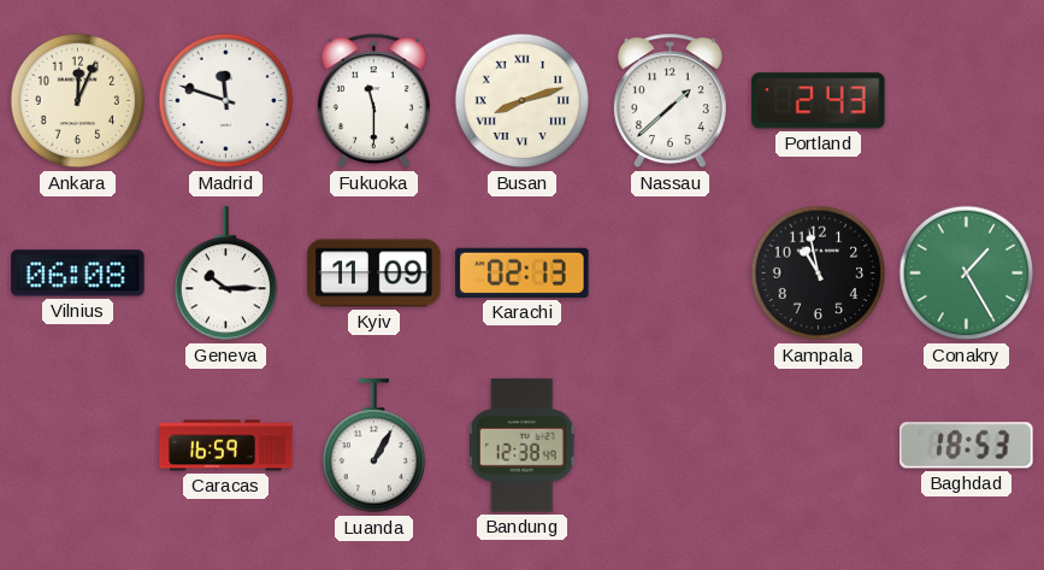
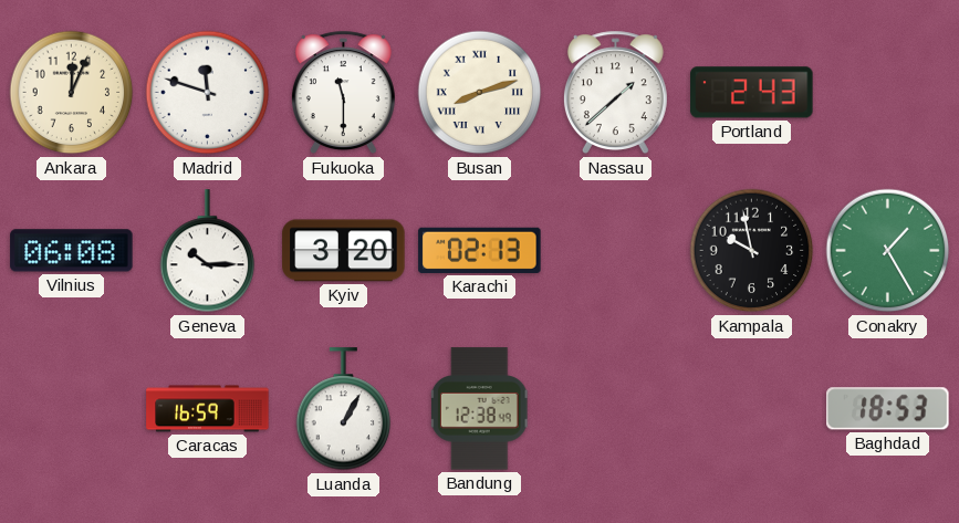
Kyiv: 11:09 -> 3:20
Kampala: 10:58 -> 9:58
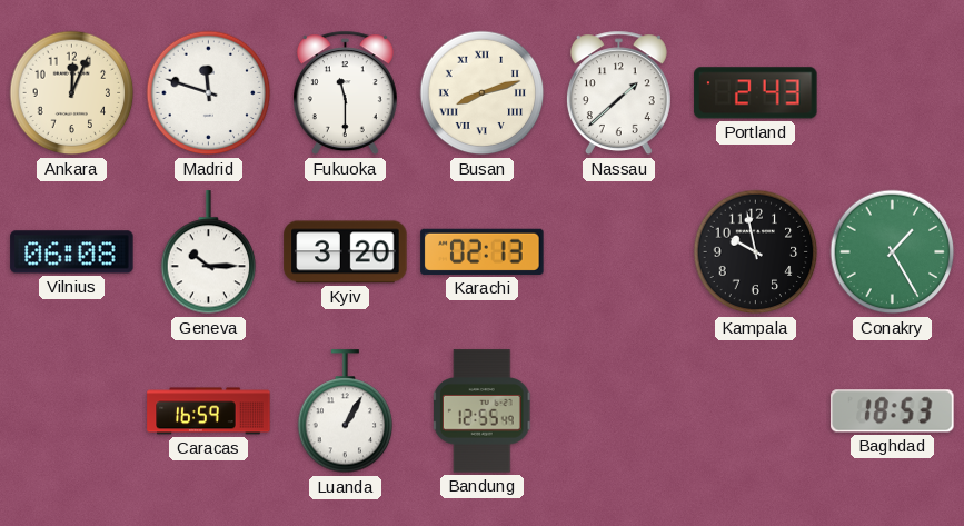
Bandung: 12:38 -> 12:55
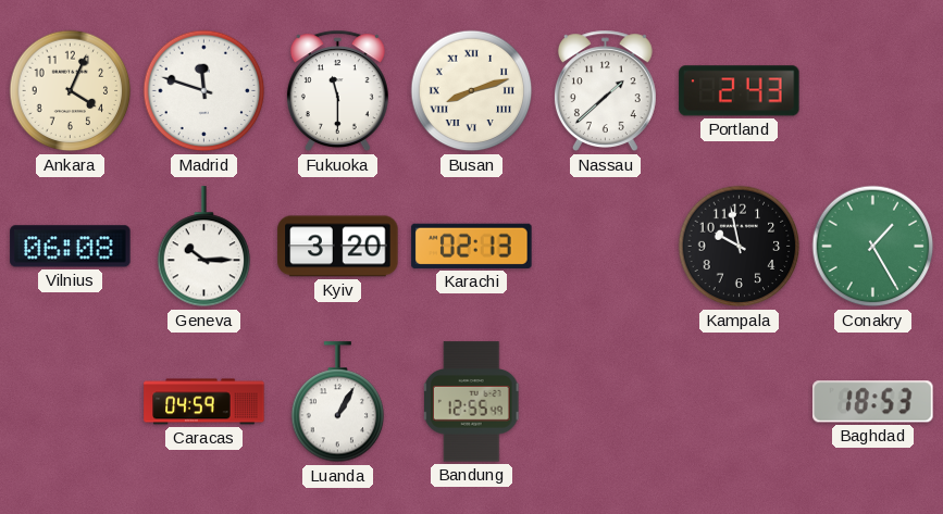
Ankara: 12:04 -> 4:04
Caracas: 16:59 -> 04:59
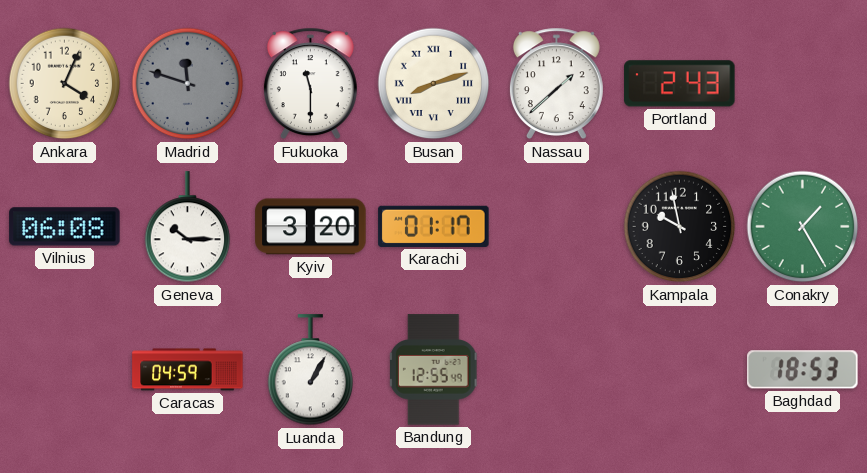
Madrid dial: white -> grey
Karachi: 02:13 -> 01:17
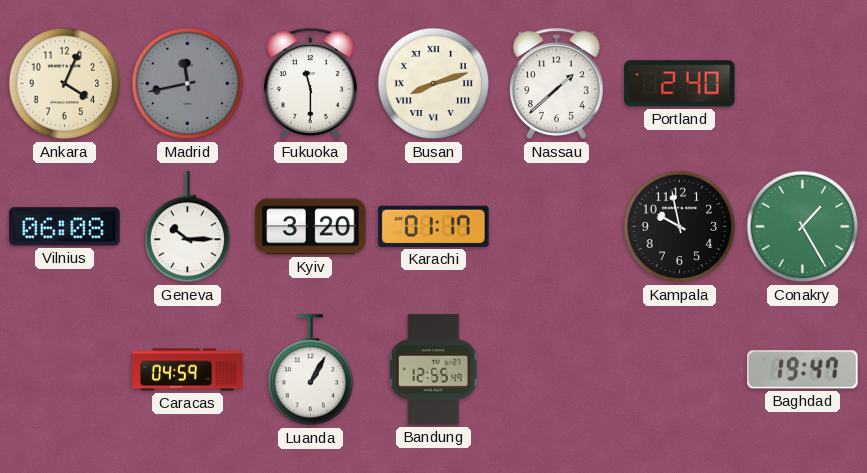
Madrid: 11:48 -> 11:43
Portland: 2:43 -> 2:40
Baghdad: 18:53 -> 19:47
